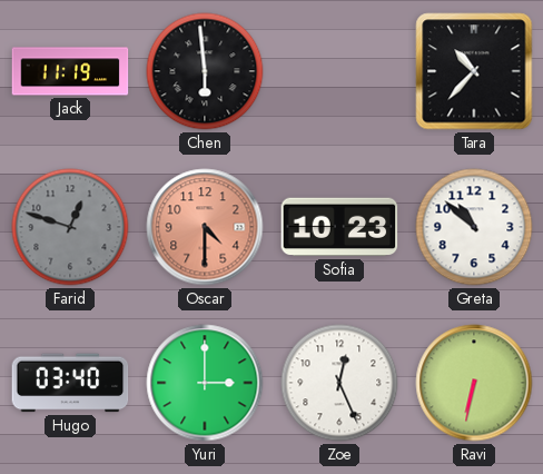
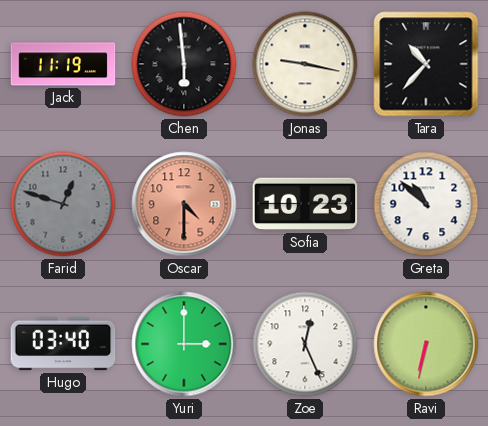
Jonas: none -> 9:17
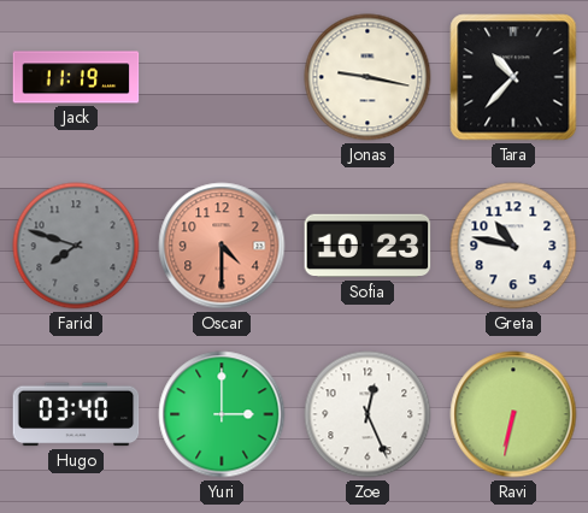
Chen: 5:59 -> none
Farid: 12:48 -> 7:48
Greta: 10:52 -> 10:47
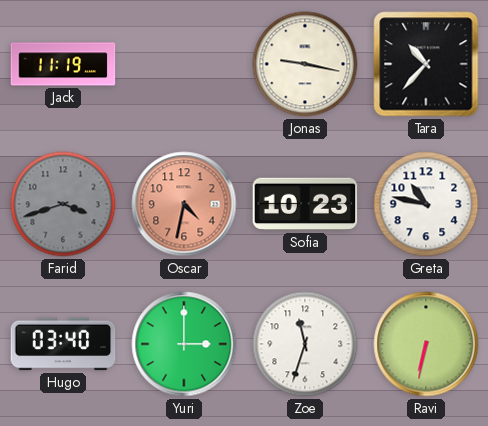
Farid: 7:48 -> 3:42
Oscar: 4:30 -> 4:32
Zoe: 12:26 -> 11:33
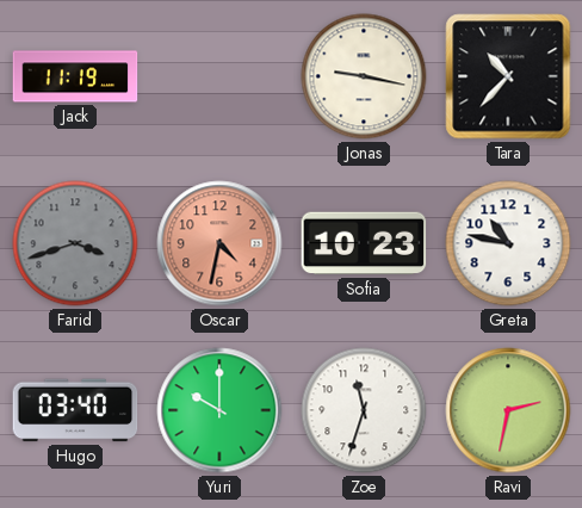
Yuri: 3:00 -> 10:00
Ravi: 6:32 -> 2:32
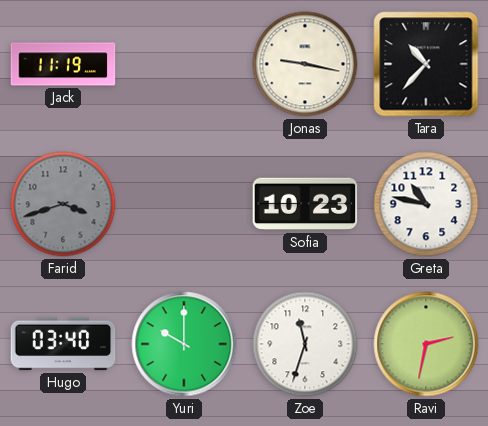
Oscar: 4:32 -> none
